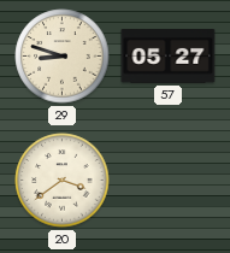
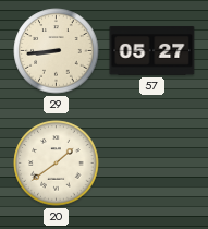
29: 8:48 -> 8:44
20: 3:39 -> 1:39
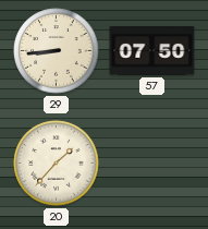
57: 05:27 -> 07:50
20: 1:39 -> 1:37
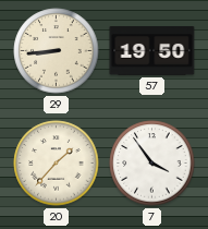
57: 07:50 -> 19:50
7: none -> 3:54
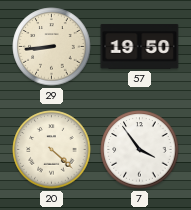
20: 1:37 -> 4:22
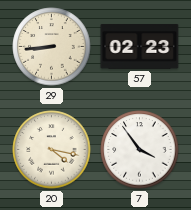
57: 19:50 -> 02:23
20: 4:22 -> 4:17
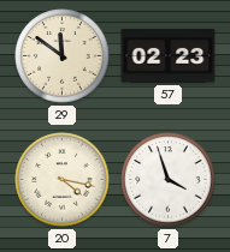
29: 8:44 -> 11:51
7: 3:54 -> 3:57
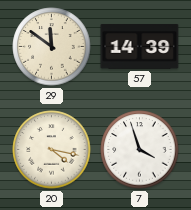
57: 02:23 -> 14:39
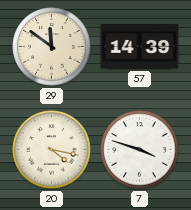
7: 3:57 -> 3:48
